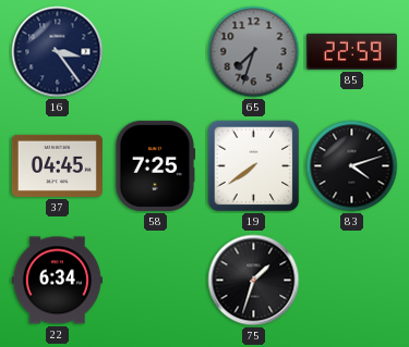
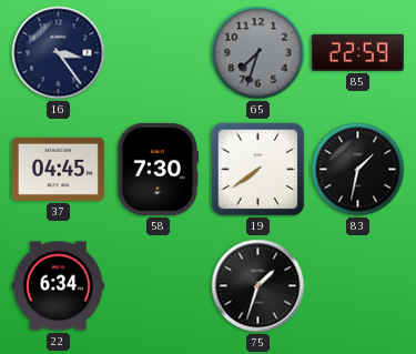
58: 7:25 -> 7:30
83: 4:12 -> 1:32
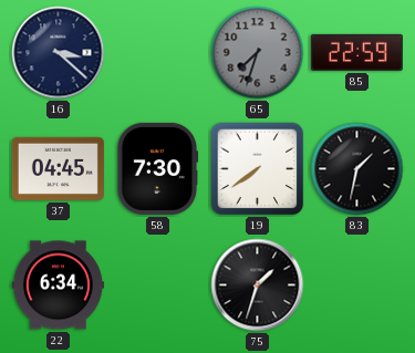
16: 3:24 -> 3:22
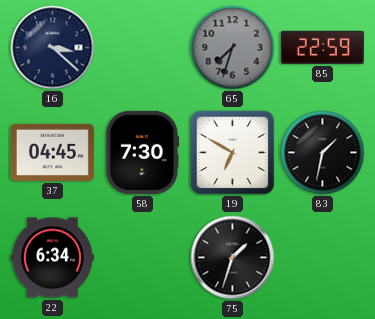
19: 7:39 -> 6:50
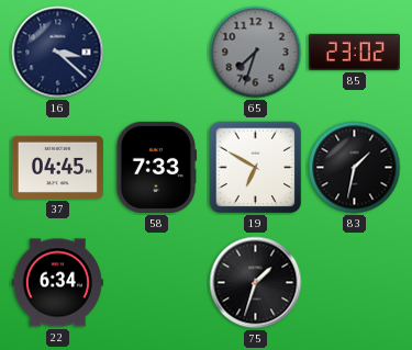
85: 22:59 -> 23:02
58: 7:30 -> 7:33
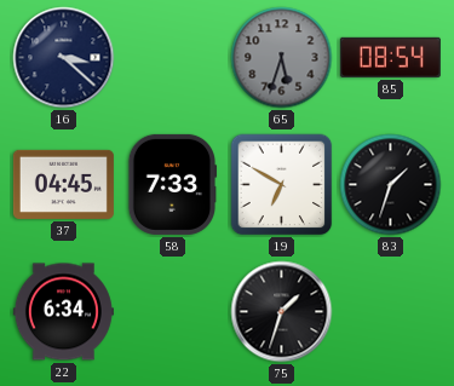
65: 7:33 -> 5:33
85: 23:02 -> 08:54
83: 1:32 -> 1:33
